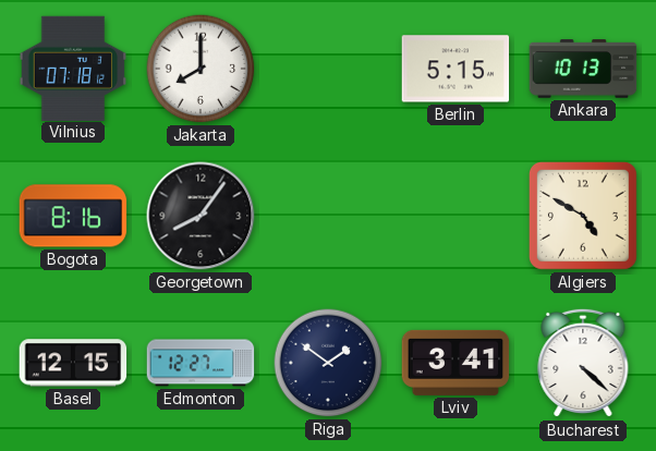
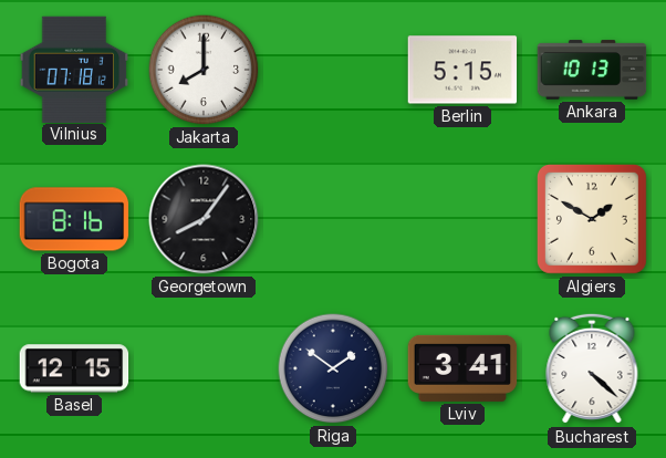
Algiers: 4:50 -> 1:50
Edmonton: 12:27 -> none
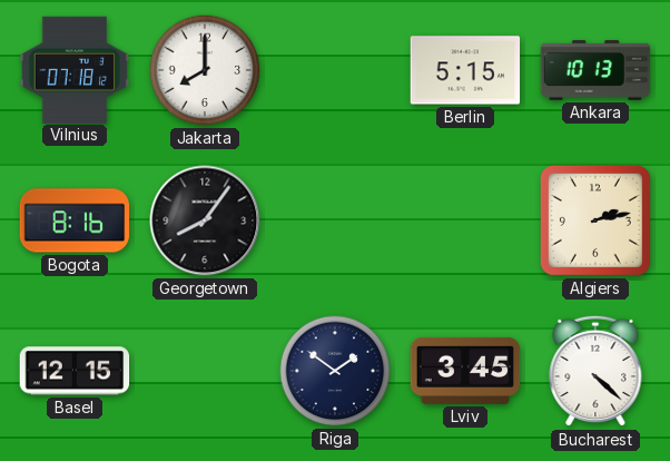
Algiers: 1:50 -> 2:13
Lviv: 3:41 -> 3:45
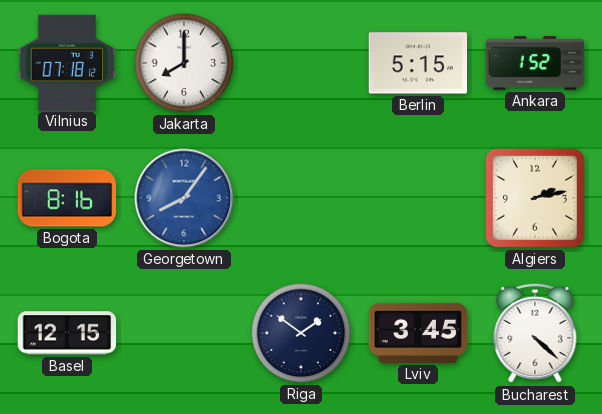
Ankara: 10:13 -> 1:52
Georgetown dial: black -> blue
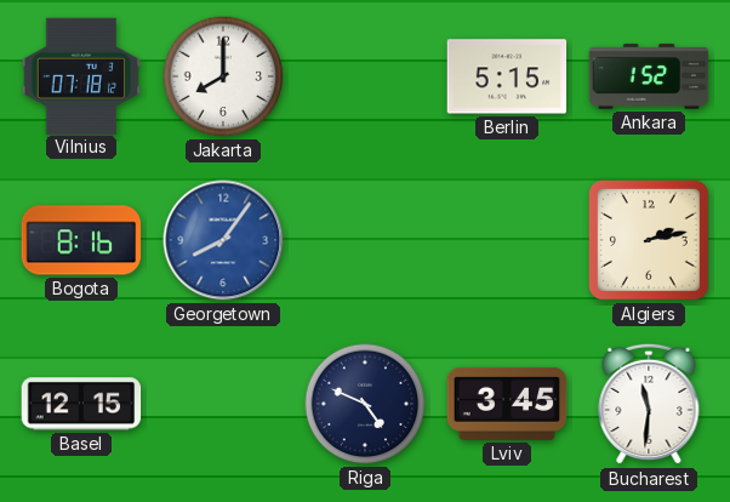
Riga: 1:51 -> 4:49
Bucharest: 4:22 -> 11:31
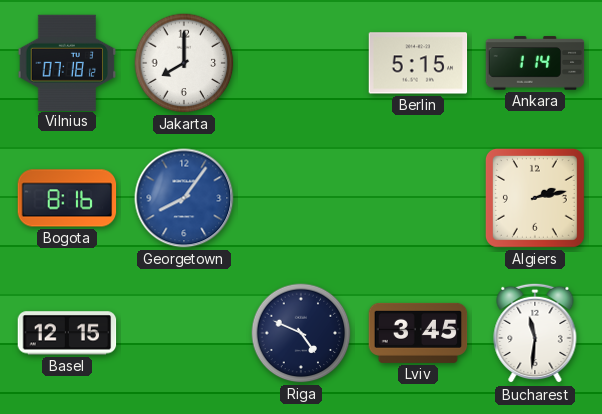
Ankara: 1:52 -> 1:14
